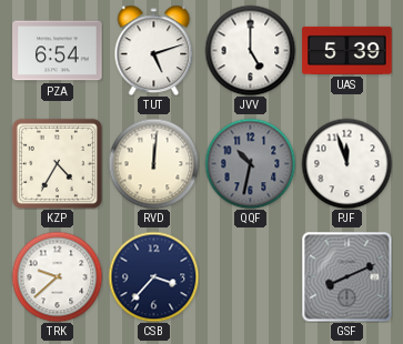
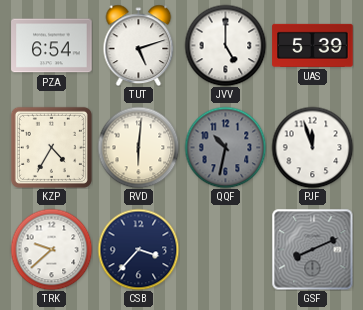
RVD: 12:01 -> 6:01
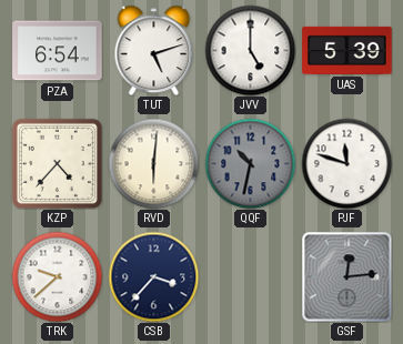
KZP: 4:35 -> 4:37
PJF: 11:57 -> 11:48
GSF: 8:11 -> 12:14
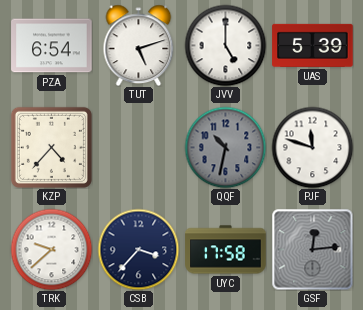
RVD: 6:01 -> none
UYC: none -> 17:58
